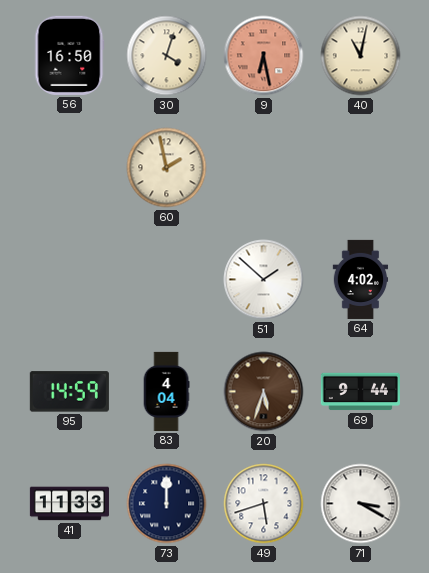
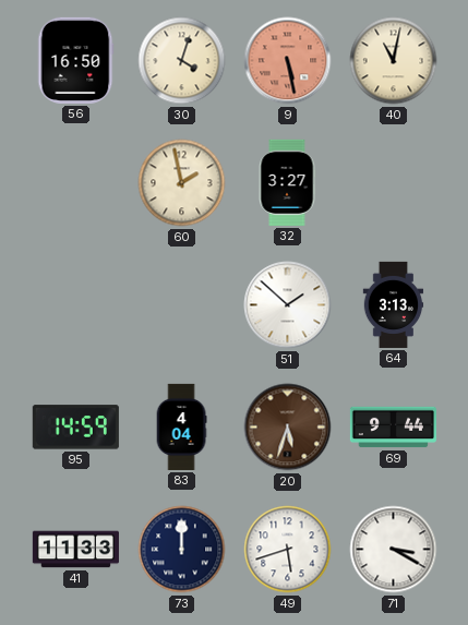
9: 6:28 -> 5:28
32: none -> 3:27
64: 4:02 -> 3:13
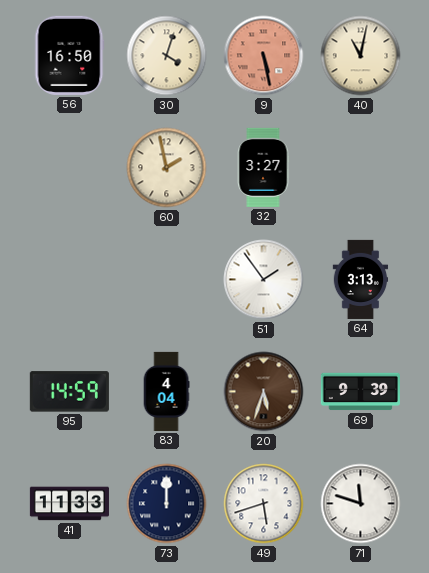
51: 1:52 -> 1:54
69: 9:44 -> 9:39
71: 3:20 -> 11:48
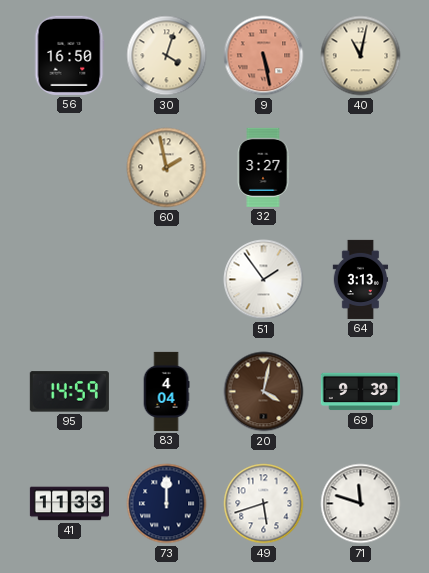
20: 5:33 -> 4:02
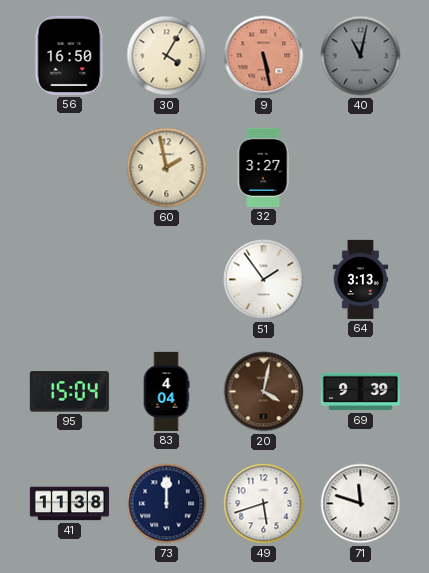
30: 4:03 -> 4:05
40 dial: cream -> grey
95: 14:59 -> 15:04
41: 11:33 -> 11:38
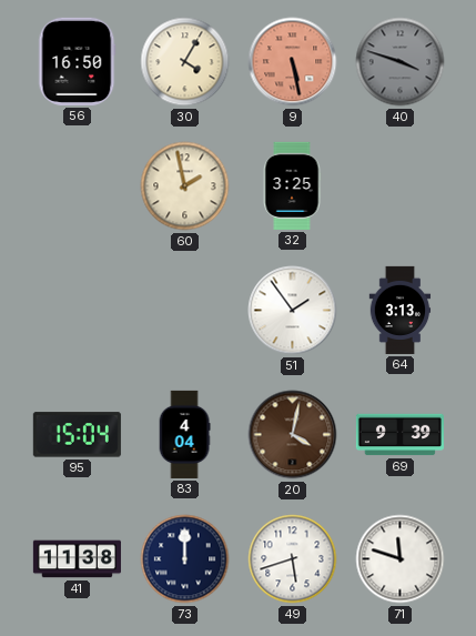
40: 11:02 -> 3:48
32: 3:27 -> 3:25
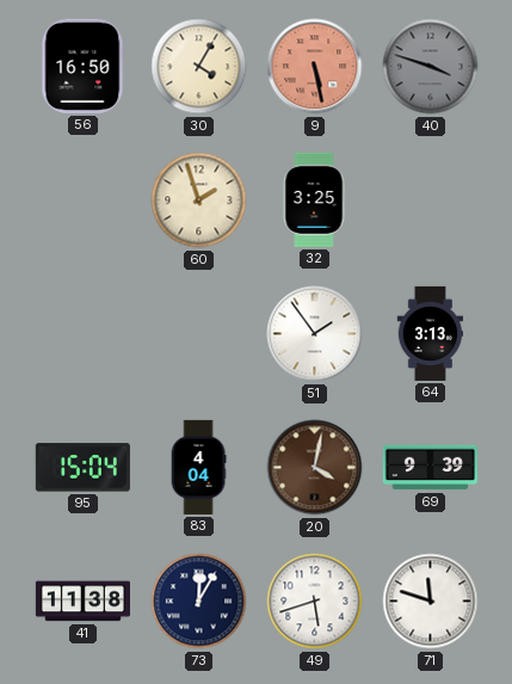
60: 1:58 -> 1:57
73: 12:00 -> 12:05
